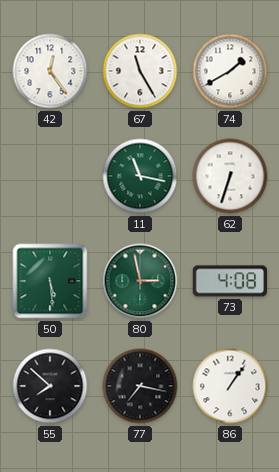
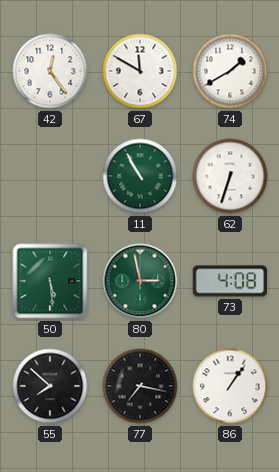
67: 11:25 -> 11:50
11: 11:17 -> 10:55
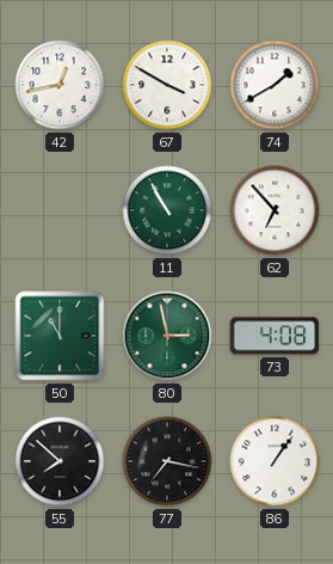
42: 12:24 -> 12:43
67: 11:50 -> 3:50
62: 6:33 -> 6:53
50: 5:29 -> 11:00
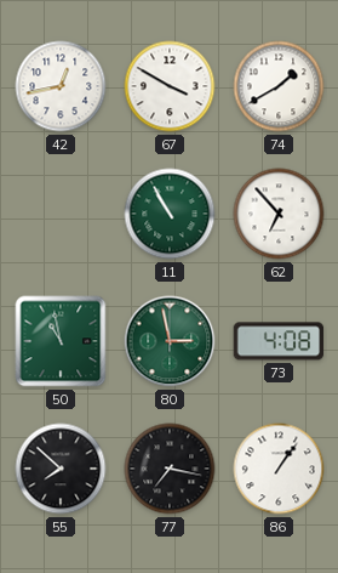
50: 11:00 -> 10:58
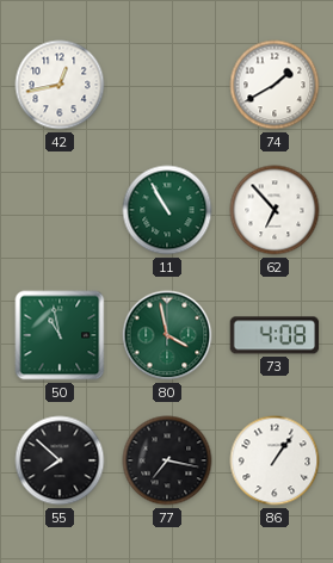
67: 3:50 -> none
80: 2:58 -> 3:58
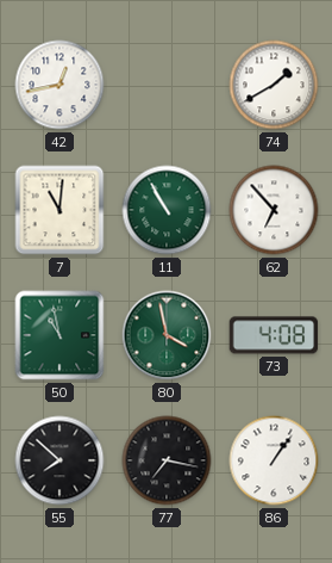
7: none -> 11:01
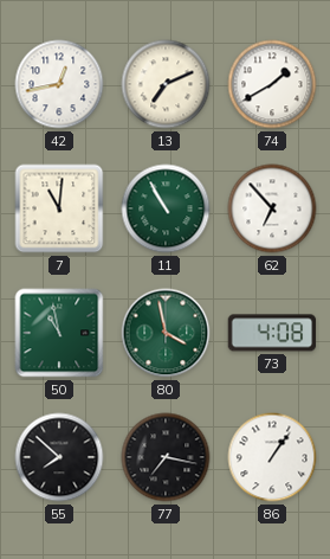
13: none -> 7:11
